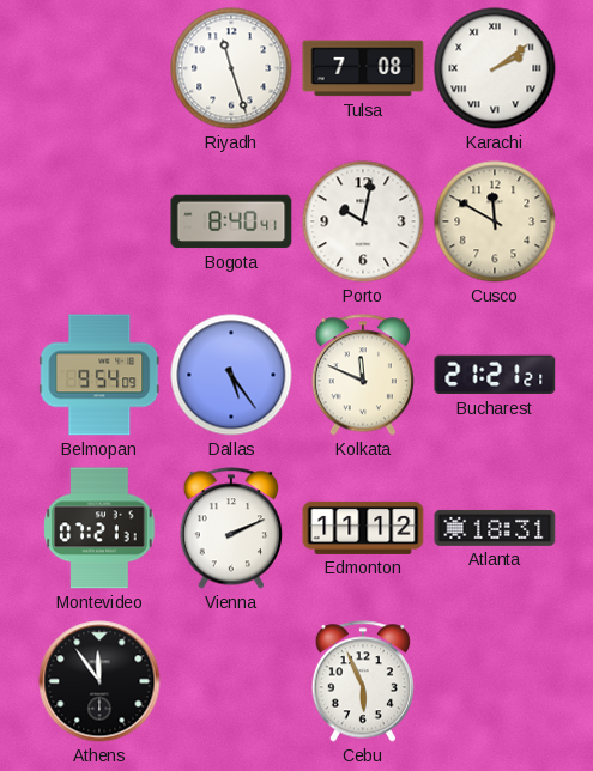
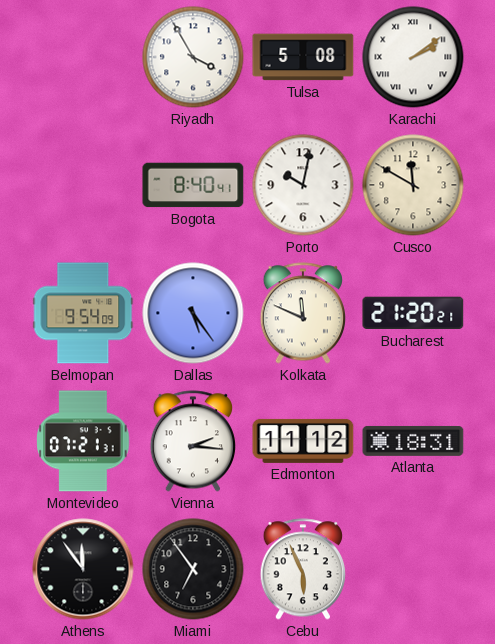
Riyadh: 11:27 -> 3:55
Tulsa: 7:08 -> 5:08
Bucharest: 21:21 -> 21:20
Vienna: 2:11 -> 2:16
Miami: none -> 6:54
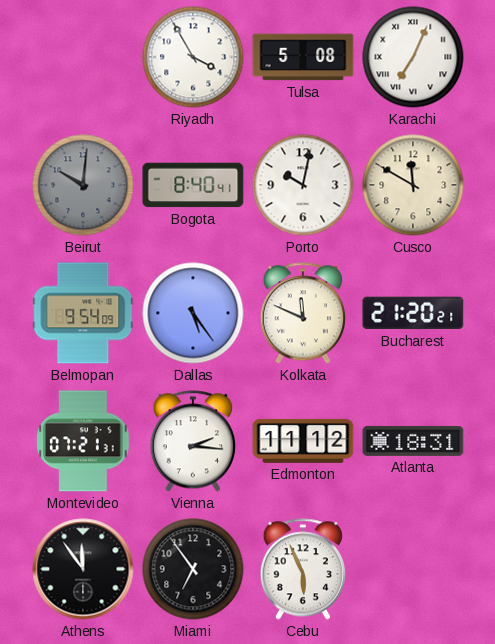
Karachi: 2:09 -> 7:04
Beirut: none -> 10:01
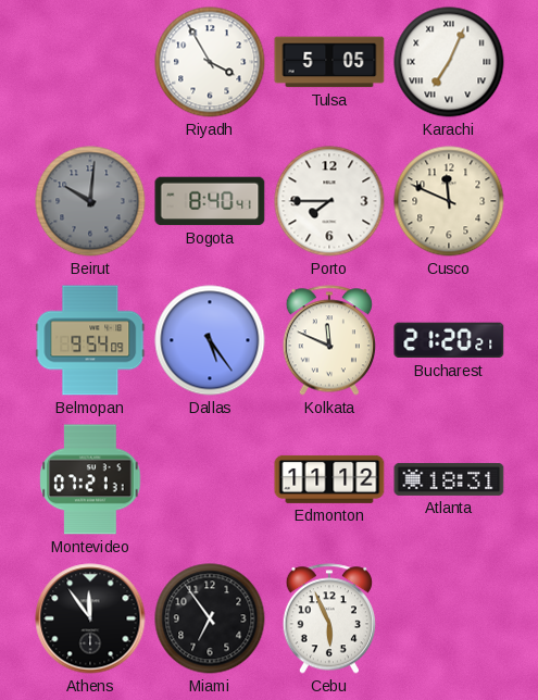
Tulsa: 5:08 -> 5:05
Porto: 10:02 -> 7:45
Cusco: 11:50 -> 11:49
Vienna: 2:16 -> none
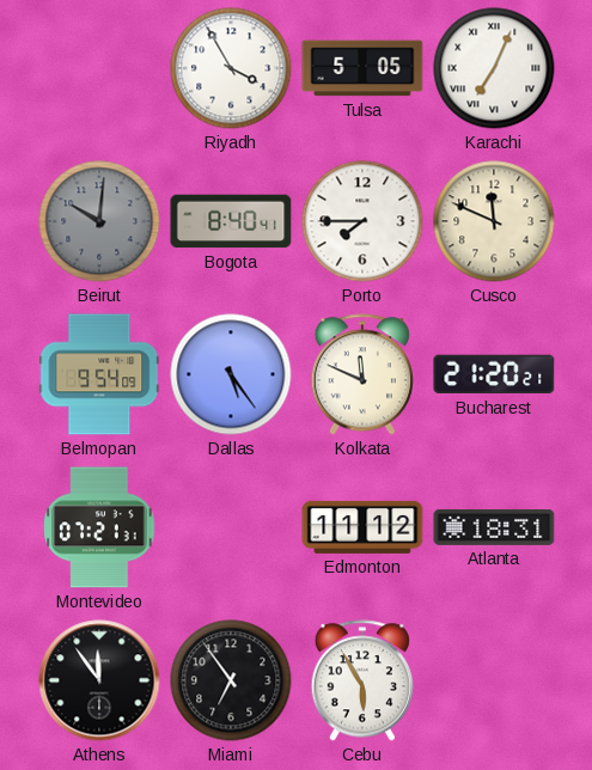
Cebu: 5:56 -> 5:55
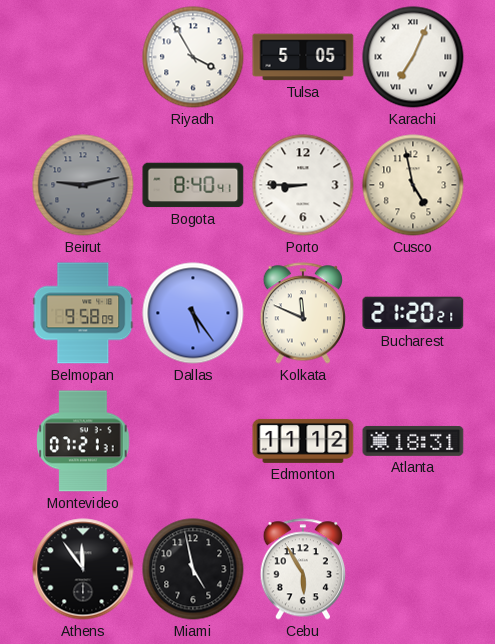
Beirut: 10:01 -> 9:13
Porto: 7:45 -> 8:45
Cusco: 11:49 -> 4:58
Belmopan: 9:54 -> 9:58
Miami: 6:54 -> 4:58
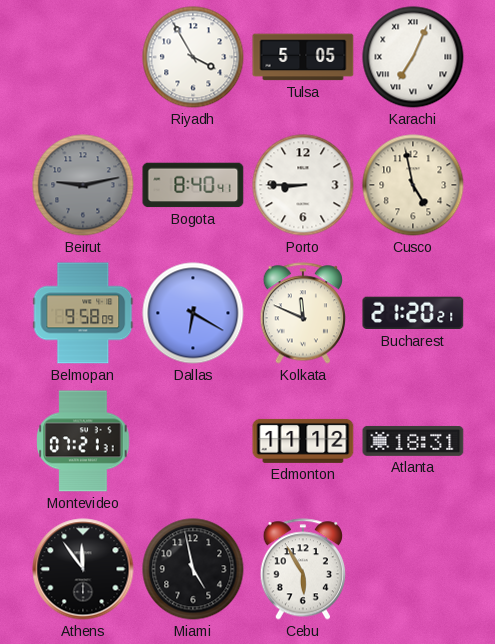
Dallas: 5:24 -> 6:20
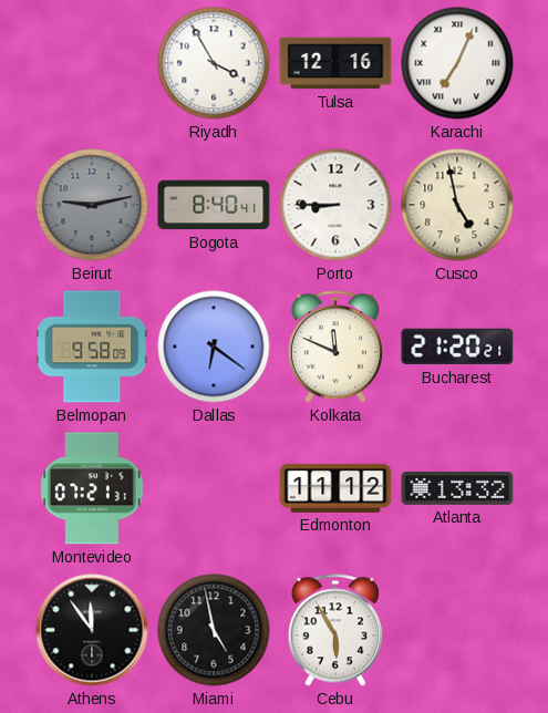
Tulsa: 5:05 -> 12:16
Dallas: 6:20 -> 6:21
Atlanta: 18:31 -> 13:32
